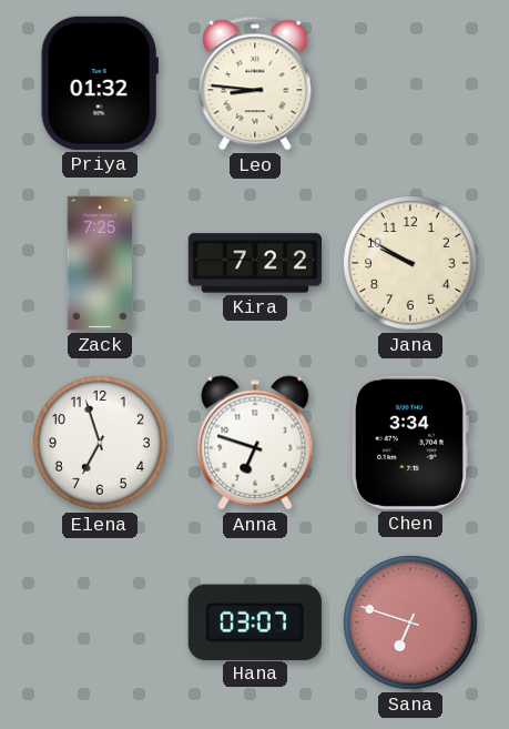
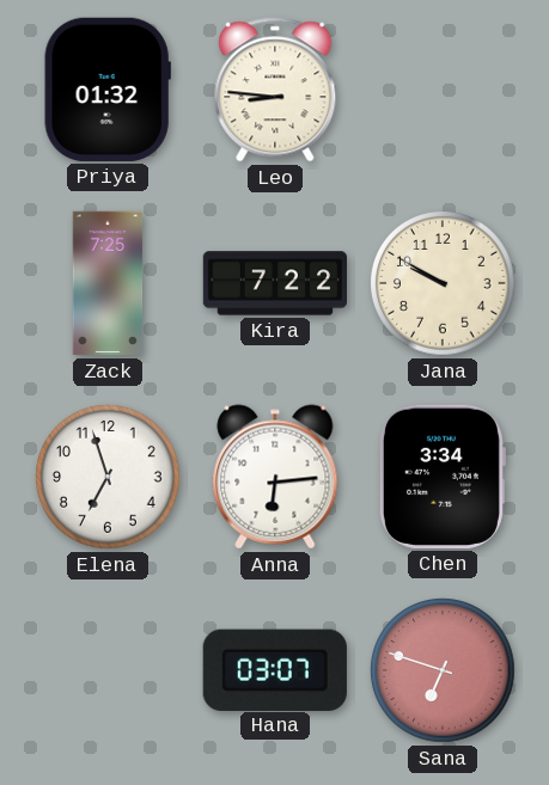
Anna: 6:48 -> 6:14
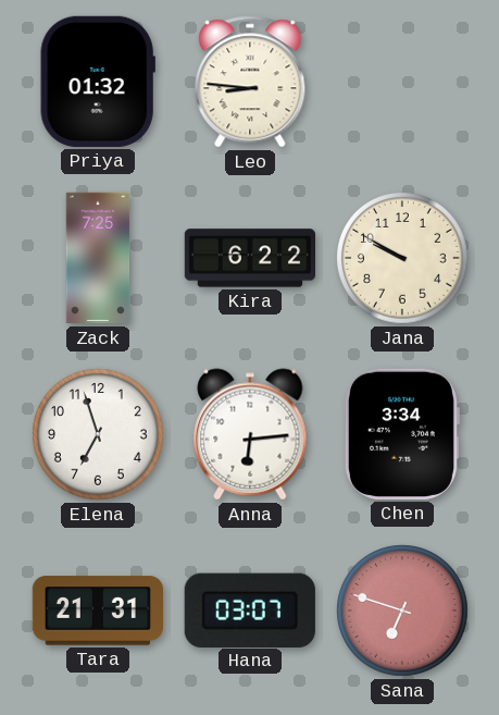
Kira: 7:22 -> 6:22
Tara: none -> 21:31
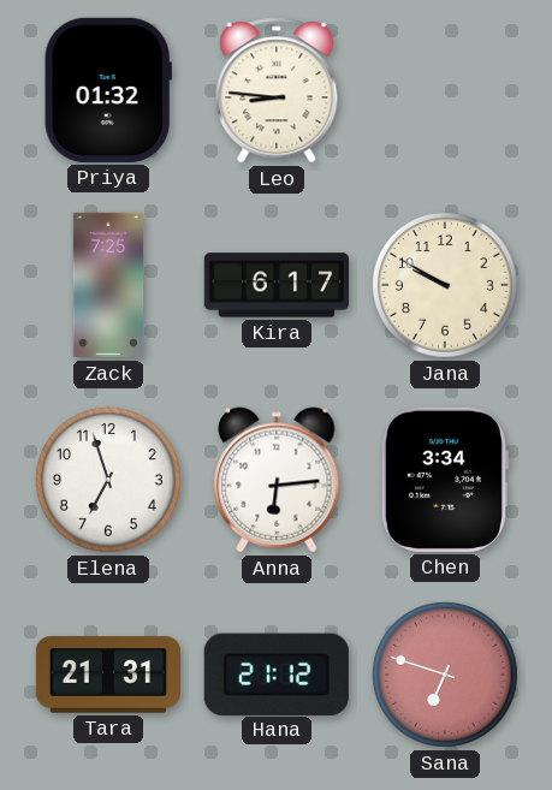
Kira: 6:22 -> 6:17
Hana: 03:07 -> 21:12
